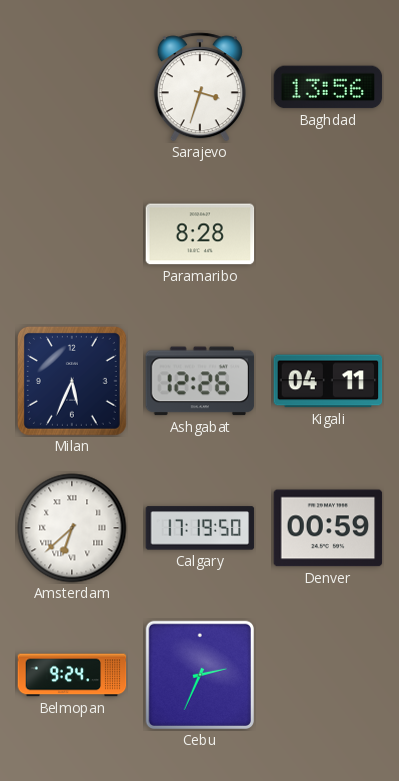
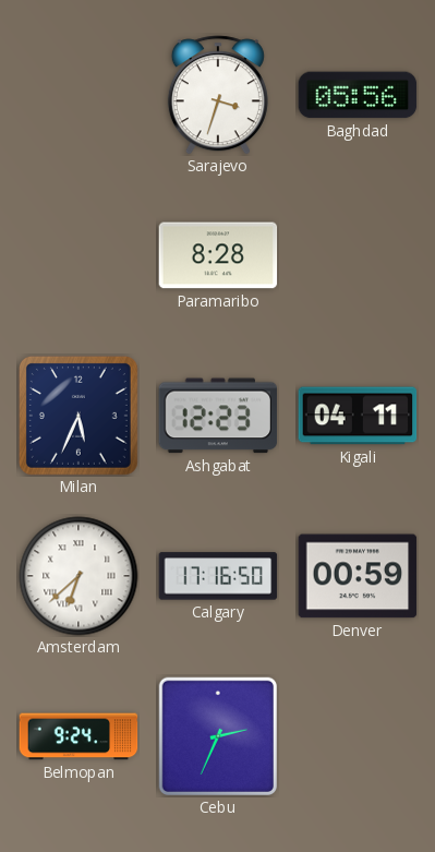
Baghdad: 13:56 -> 05:56
Ashgabat: 12:26 -> 12:23
Calgary: 17:19 -> 17:16
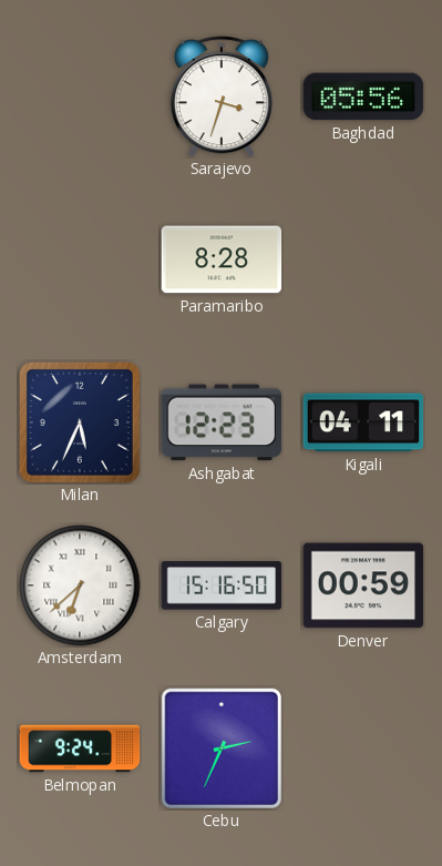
Calgary: 17:16 -> 15:16
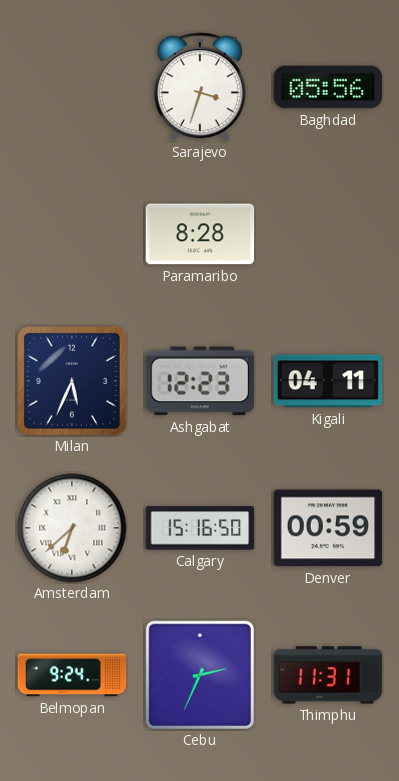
Thimphu: none -> 11:31
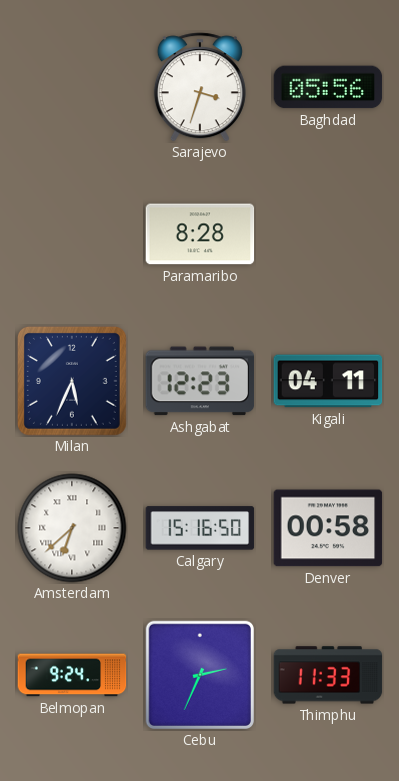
Denver: 00:59 -> 00:58
Thimphu: 11:31 -> 11:33
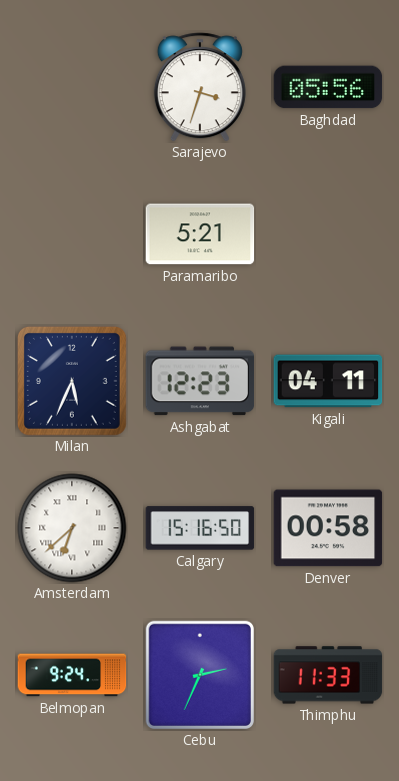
Paramaribo: 8:28 -> 5:21
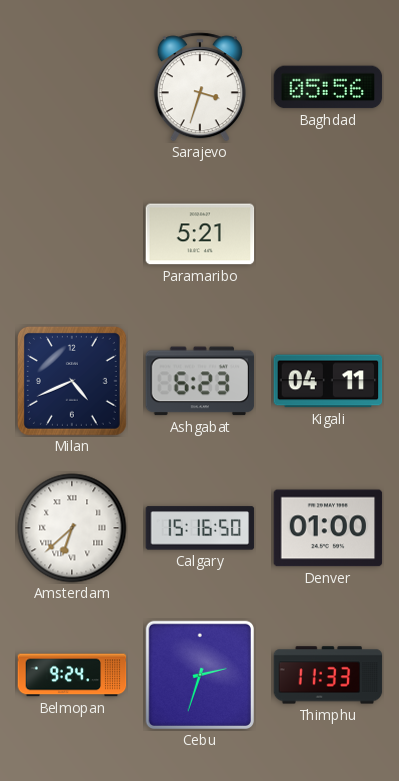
Milan: 5:34 -> 4:41
Ashgabat: 12:23 -> 6:23
Denver: 00:58 -> 01:00
Cebu: 2:34 -> 2:33
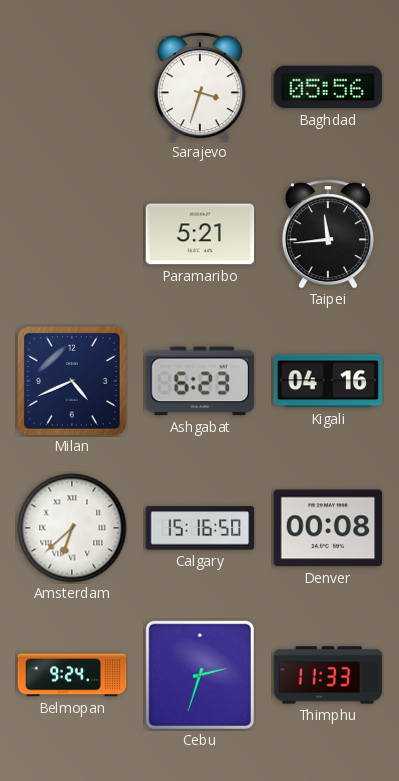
Taipei: none -> 11:44
Kigali: 04:11 -> 04:16
Denver: 01:00 -> 00:08
